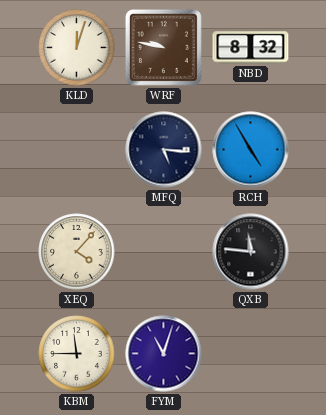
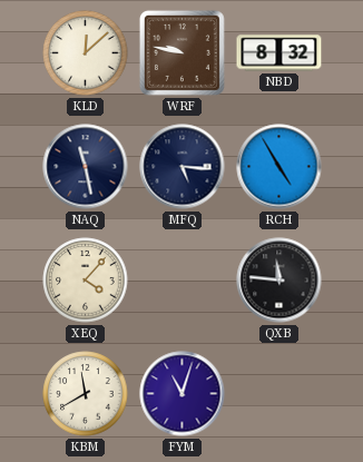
KLD: 12:03 -> 12:08
NAQ: none -> 11:28
KBM: 11:45 -> 11:40
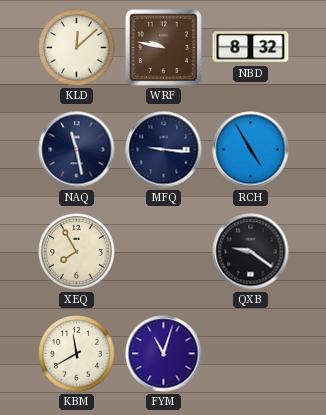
MFQ: 5:16 -> 9:16
XEQ: 4:07 -> 7:55
QXB: 11:46 -> 9:21
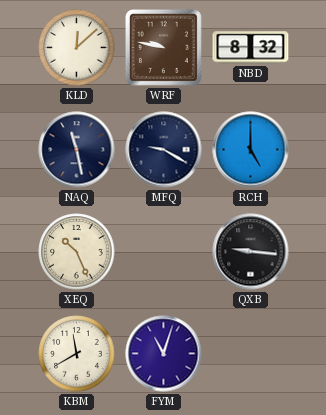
MFQ: 9:16 -> 9:20
RCH: 4:55 -> 5:00
XEQ: 7:55 -> 10:26
QXB: 9:21 -> 9:16
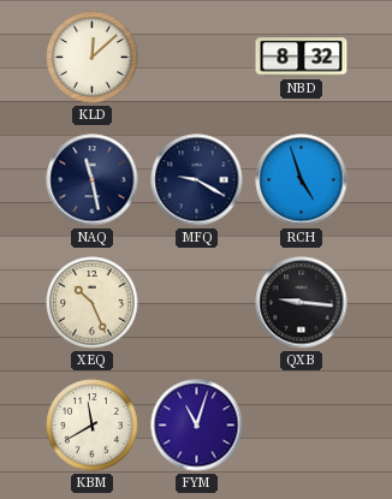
WRF: 9:47 -> none
RCH: 5:00 -> 4:57
